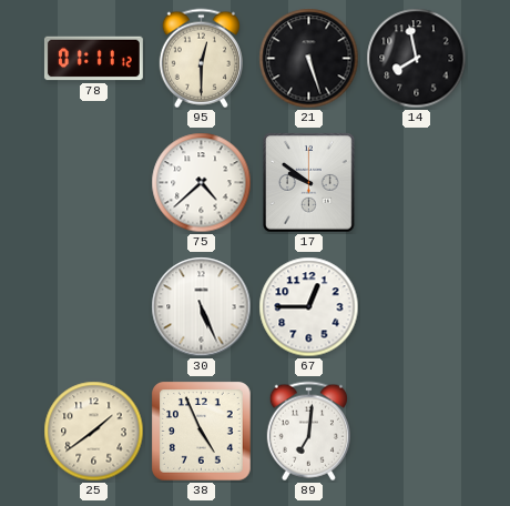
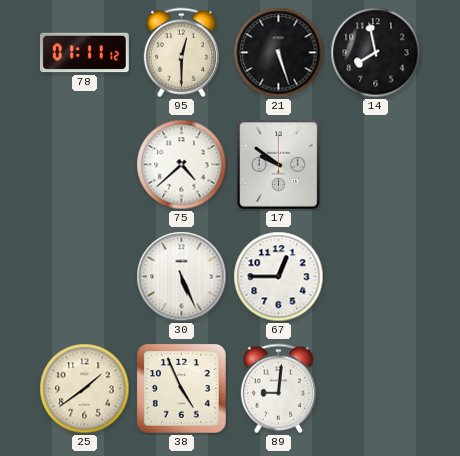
89: 7:01 -> 9:01
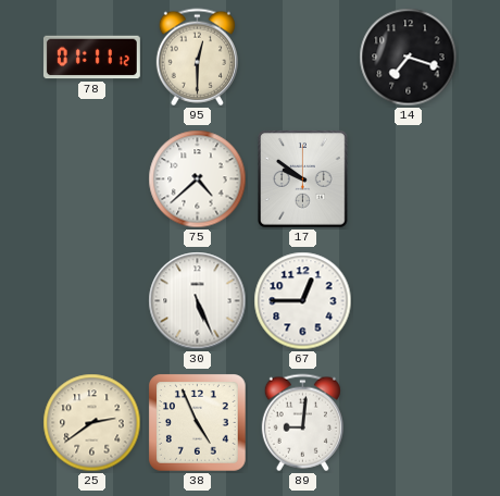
21: 5:27 -> none
14: 7:58 -> 7:18
25: 1:39 -> 2:39
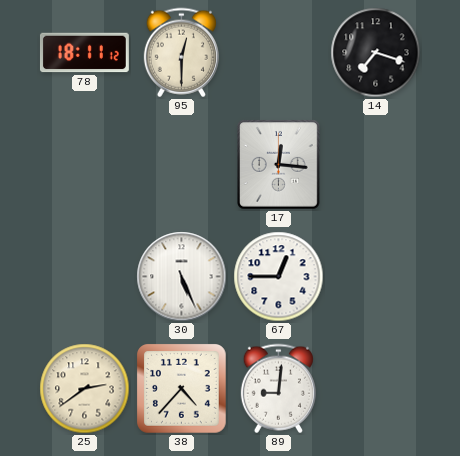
78: 01:11 -> 18:11
75: 4:38 -> none
17: 9:51 -> 12:16
38: 4:56 -> 4:37
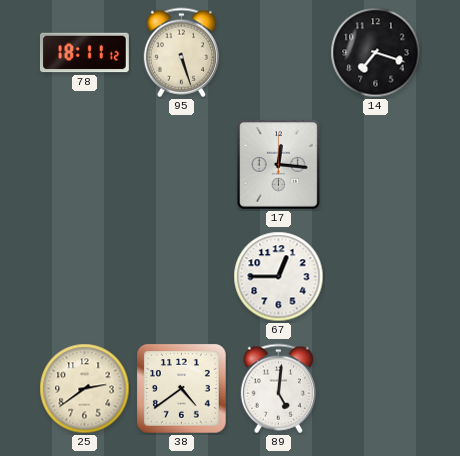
95: 12:30 -> 5:27
30: 5:26 -> none
38: 4:37 -> 4:39
89: 9:01 -> 5:01
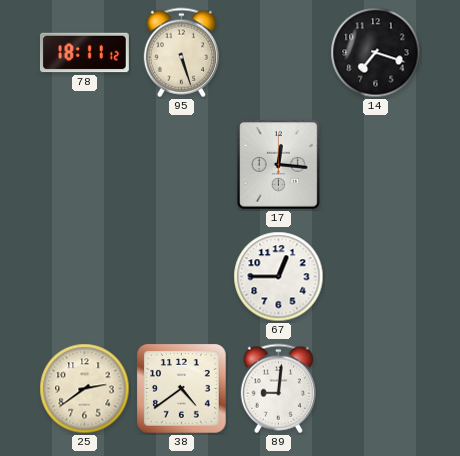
89: 5:01 -> 9:01
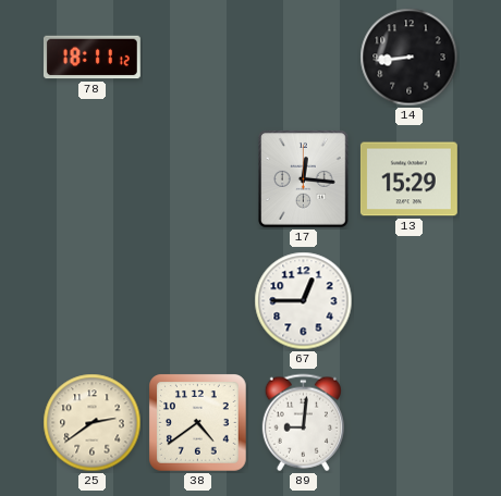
95: 5:27 -> none
14: 7:18 -> 8:44
13: none -> 15:29
